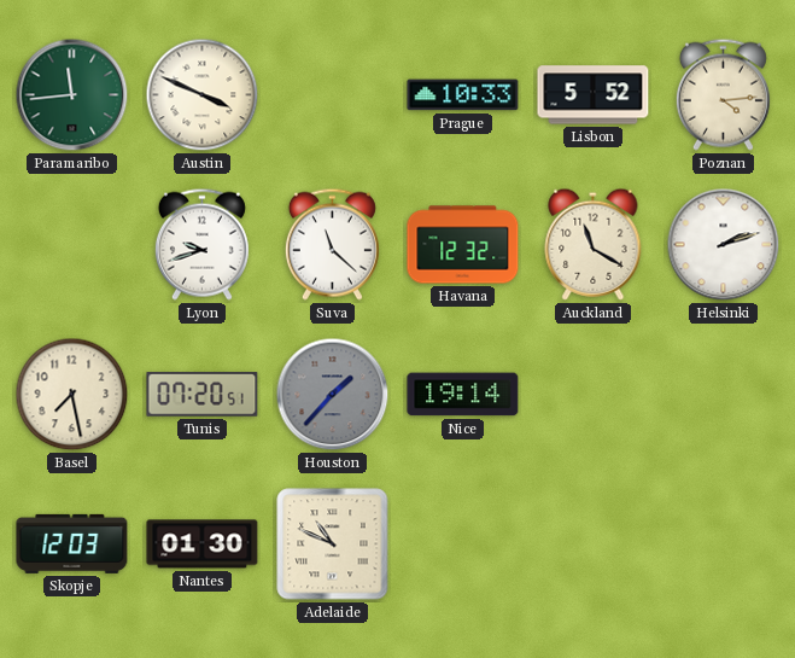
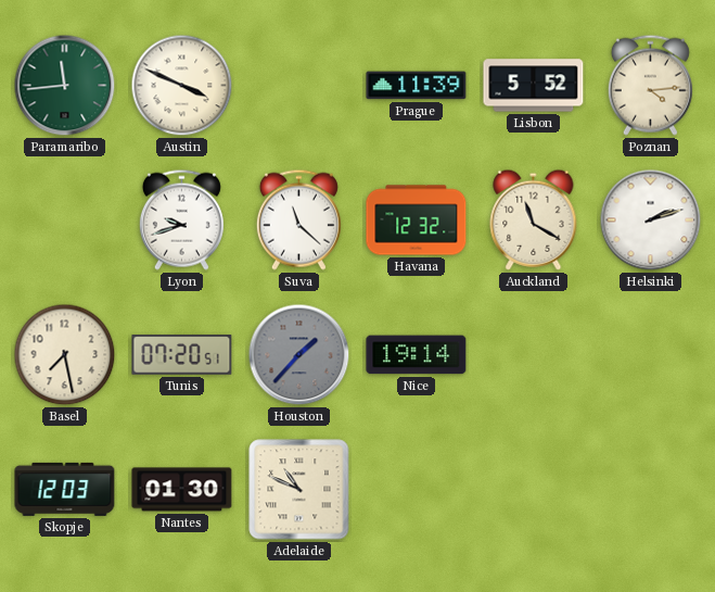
Prague: 10:33 -> 11:39
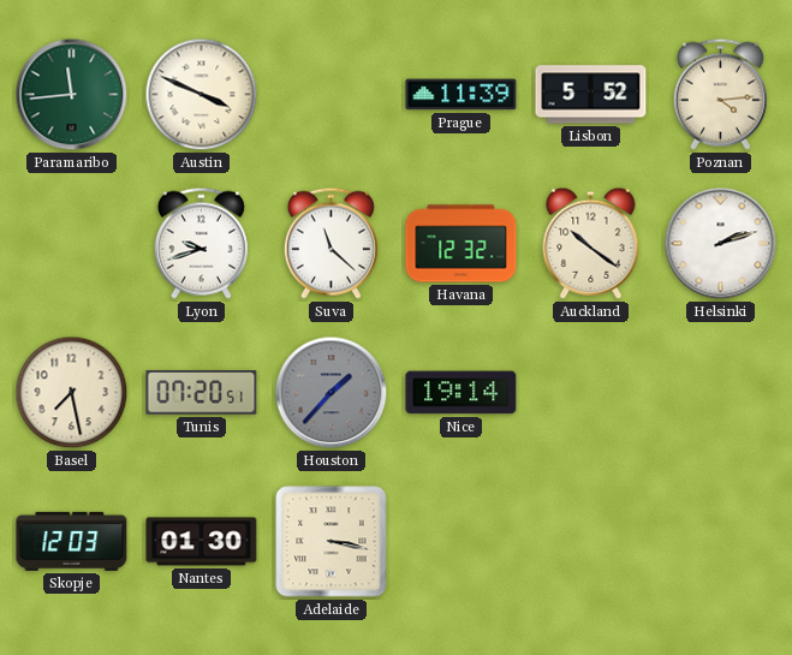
Auckland: 11:20 -> 10:21
Adelaide: 10:49 -> 3:17
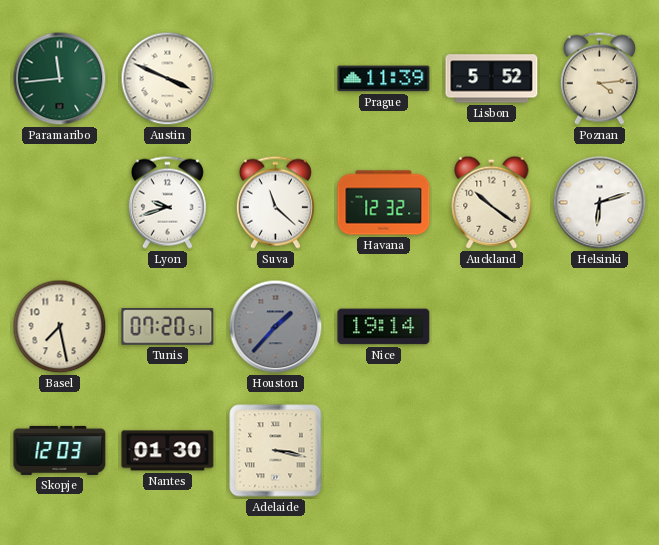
Helsinki: 2:12 -> 6:12
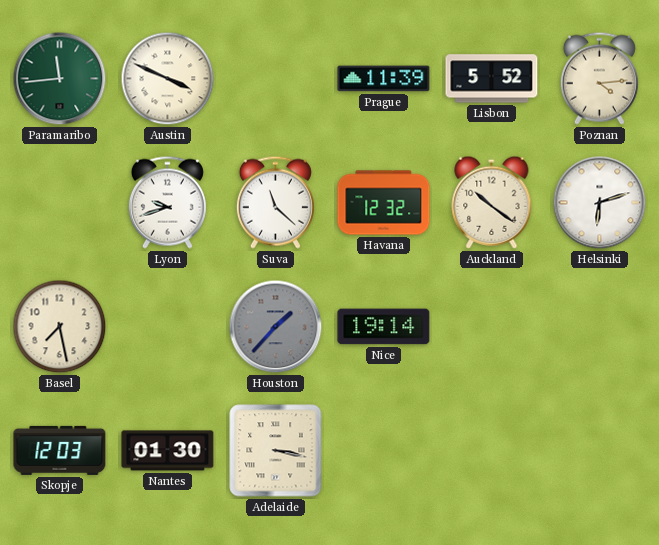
Tunis: 07:20 -> none
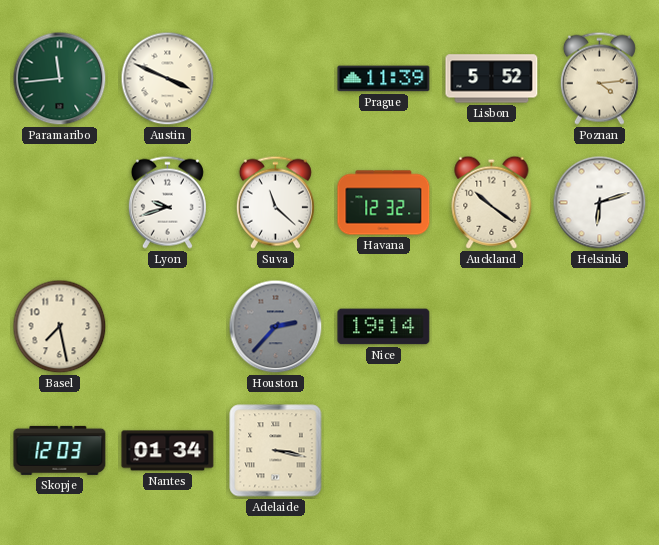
Houston: 1:37 -> 2:37
Nantes: 01:30 -> 01:34
